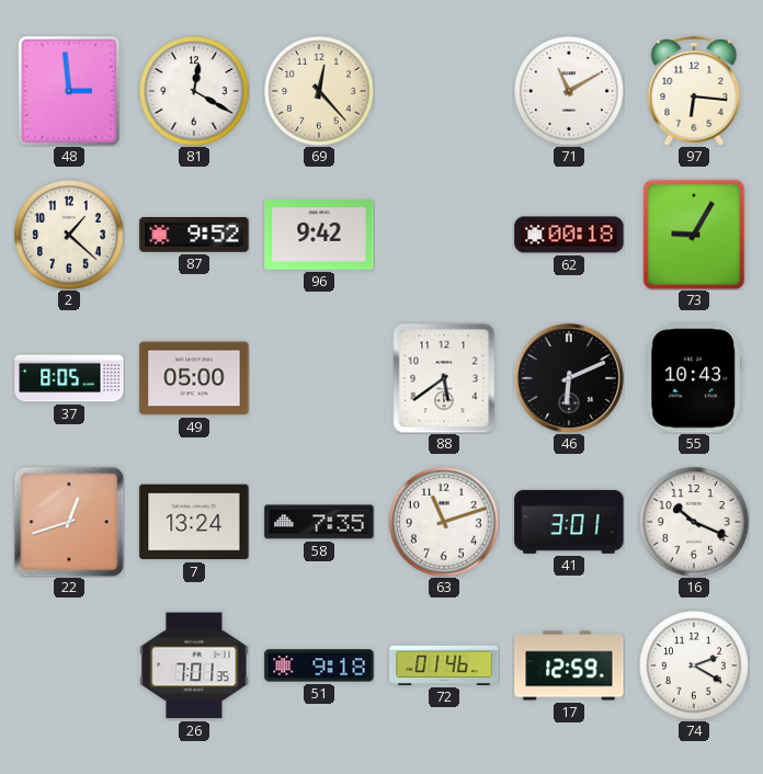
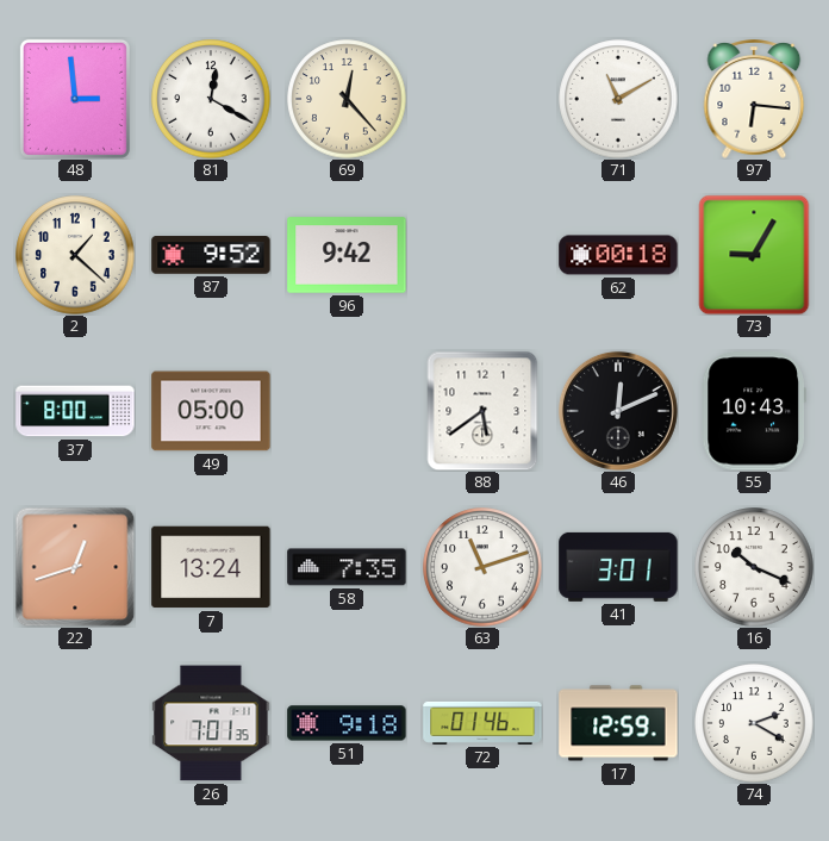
37: 8:05 -> 8:00
46: 6:11 -> 12:11
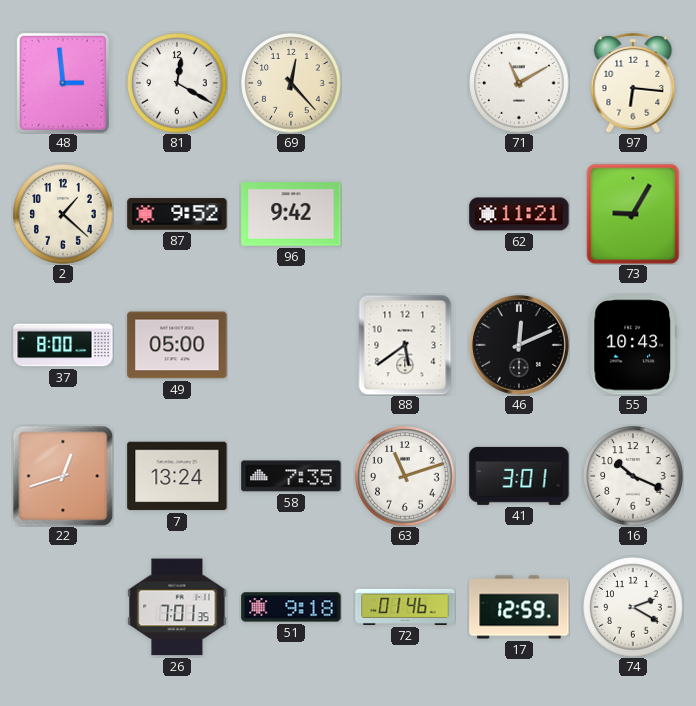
62: 00:18 -> 11:21
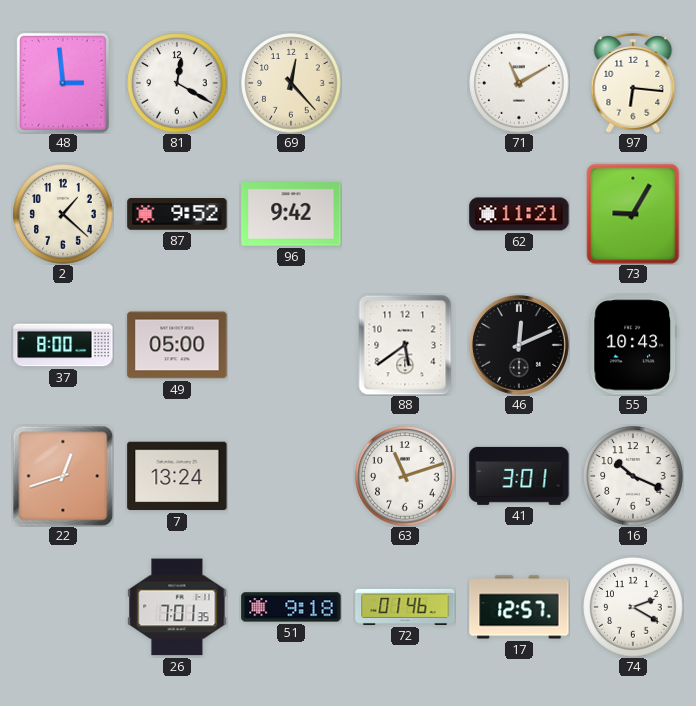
58: 7:35 -> none
17: 12:59 -> 12:57
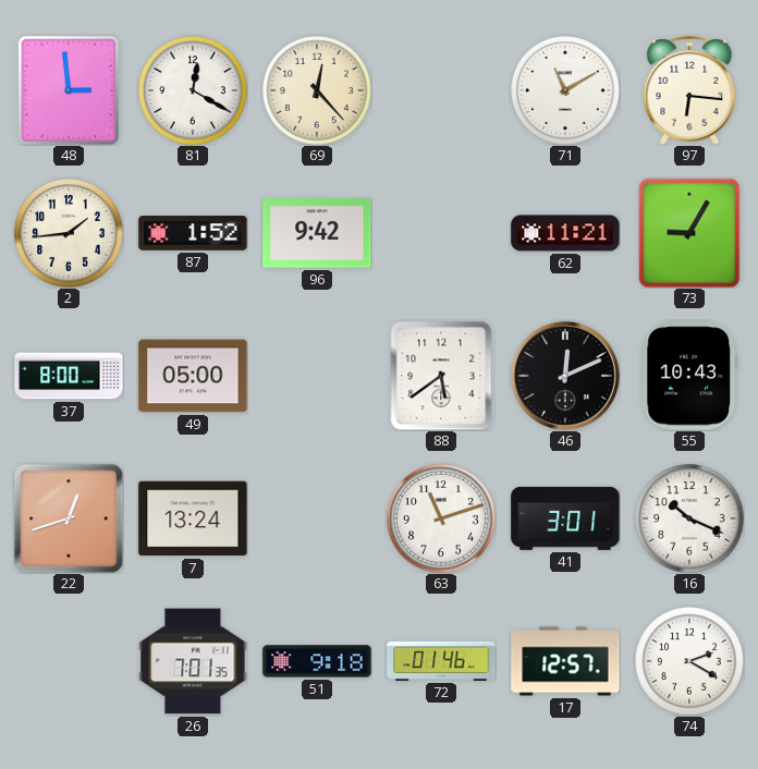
2: 1:22 -> 1:44
87: 9:52 -> 1:52
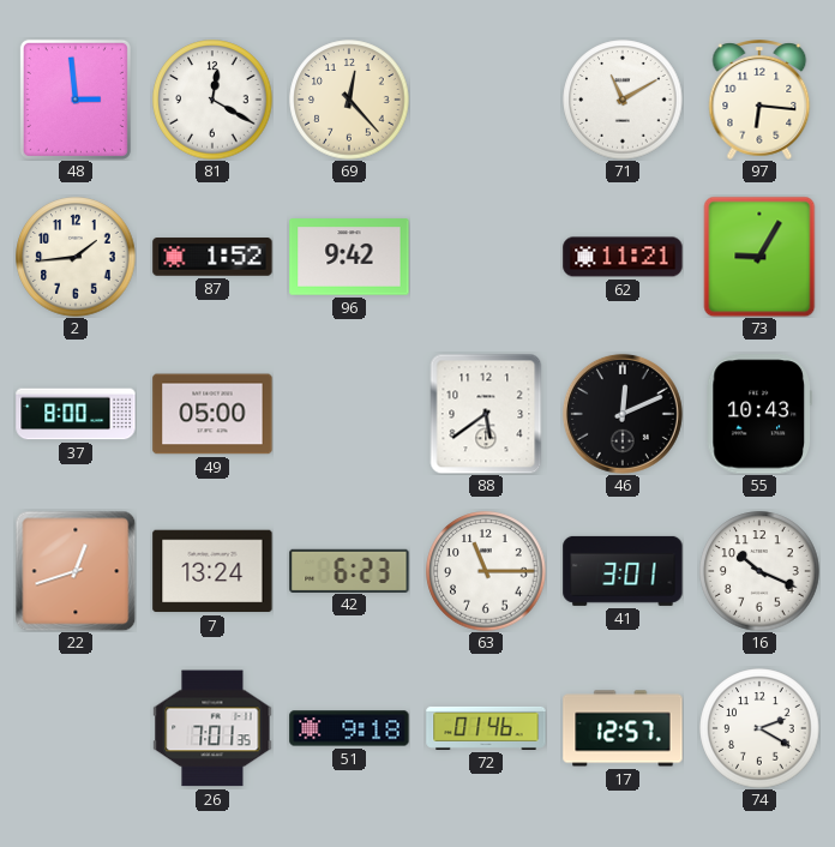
42: none -> 6:23
63: 11:12 -> 11:15
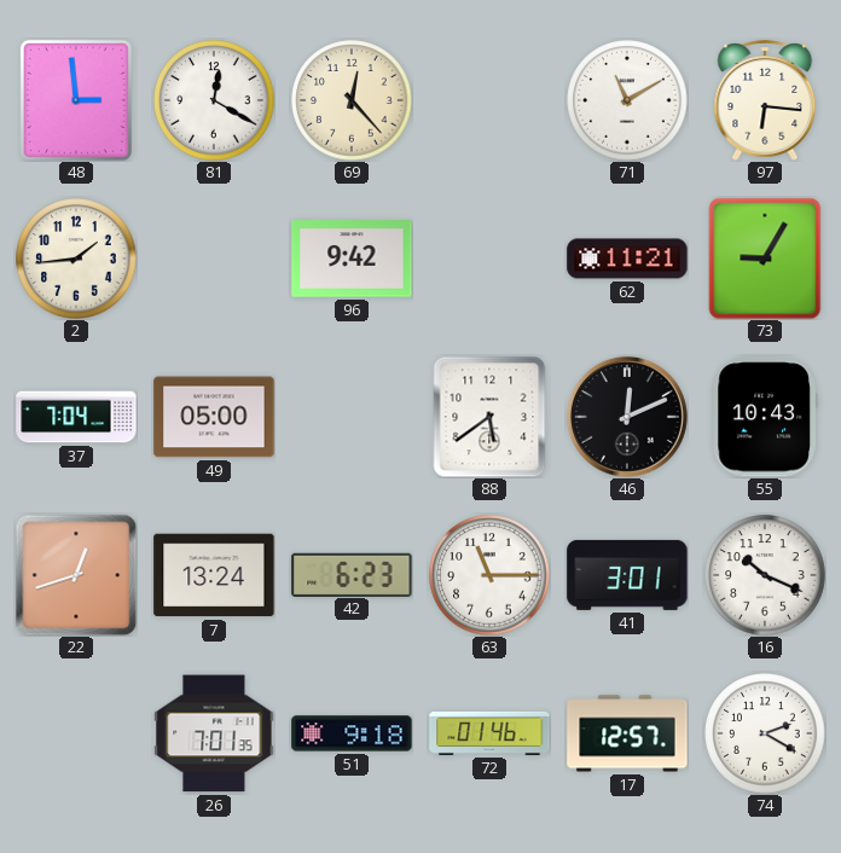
87: 1:52 -> none
37: 8:00 -> 7:04
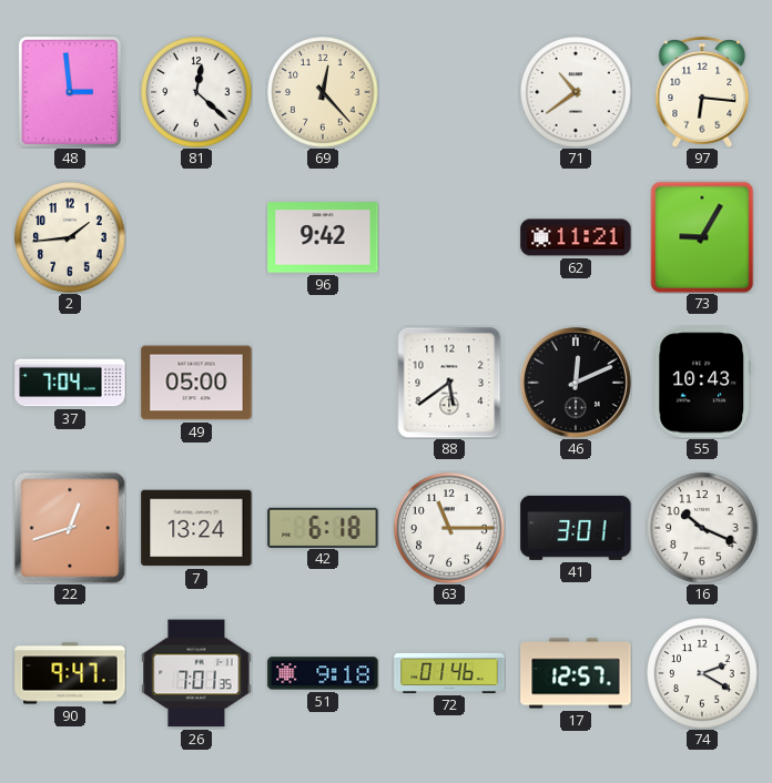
81: 12:20 -> 12:22
71: 11:10 -> 10:39
42: 6:23 -> 6:18
90: none -> 9:47
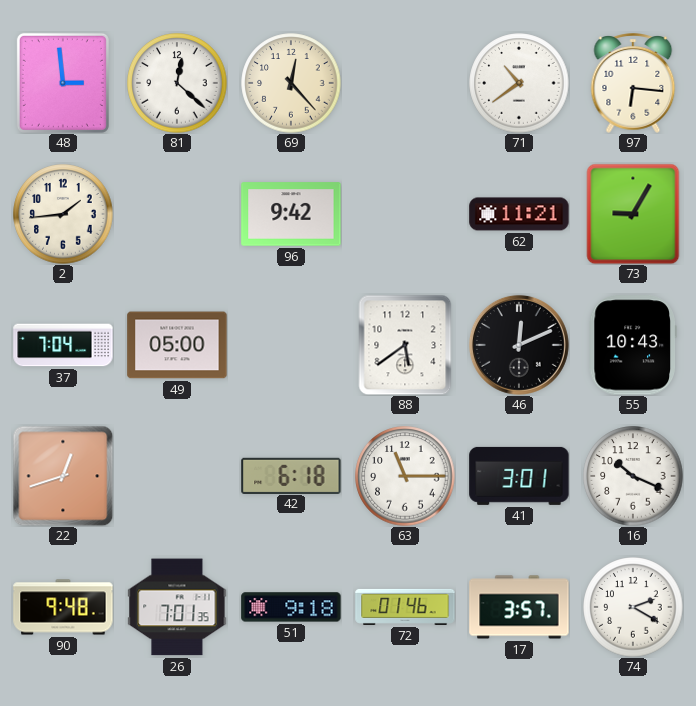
7: 13:24 -> none
90: 9:47 -> 9:48
17: 12:57 -> 3:57
